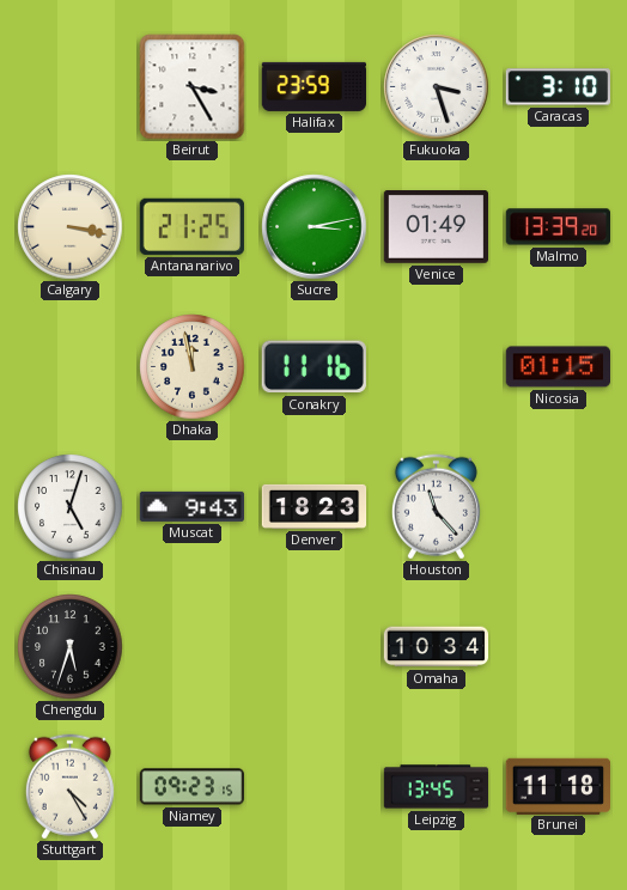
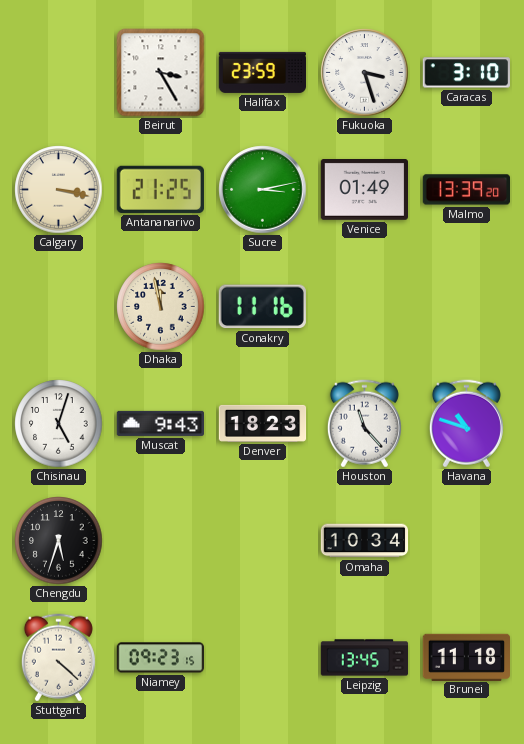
Nicosia: 01:15 -> none
Havana: none -> 10:48
Stuttgart: 4:25 -> 4:22
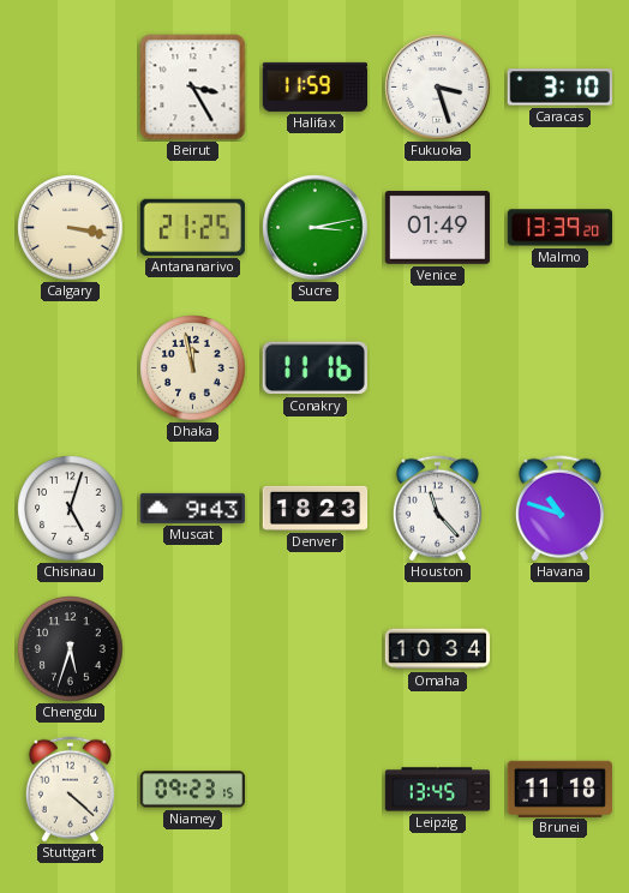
Halifax: 23:59 -> 11:59
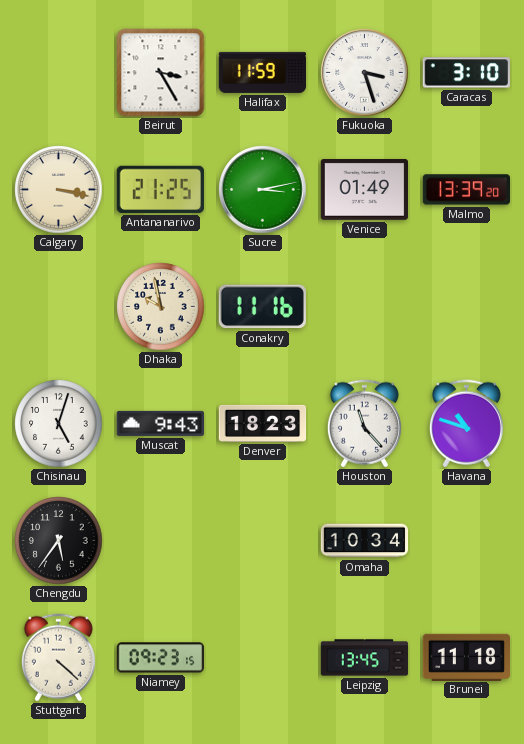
Dhaka: 11:58 -> 9:58
Chengdu: 5:33 -> 5:36
